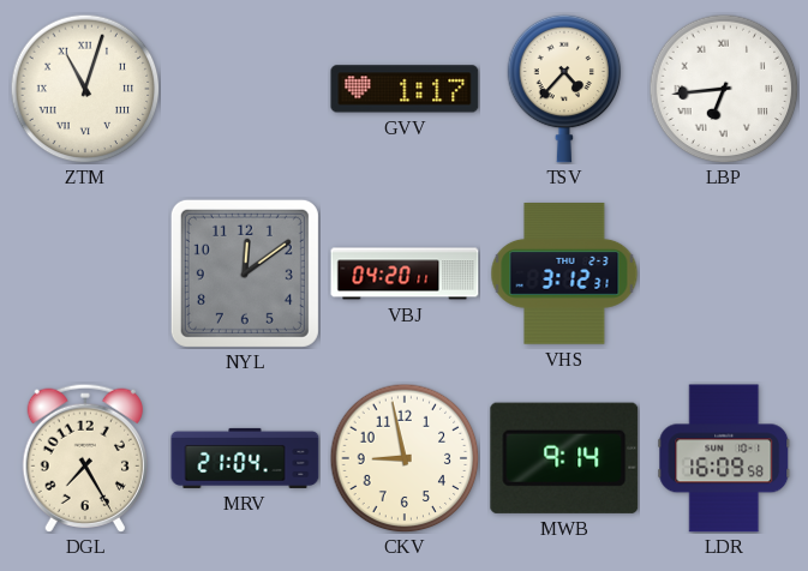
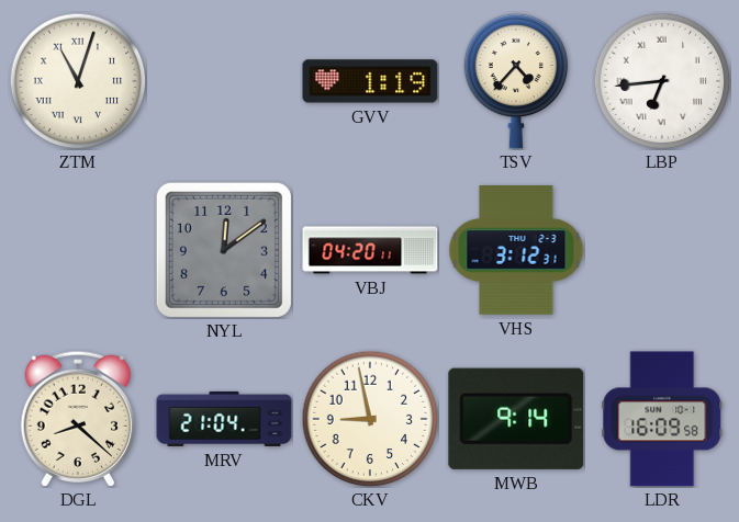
GVV: 1:17 -> 1:19
DGL: 7:25 -> 8:22
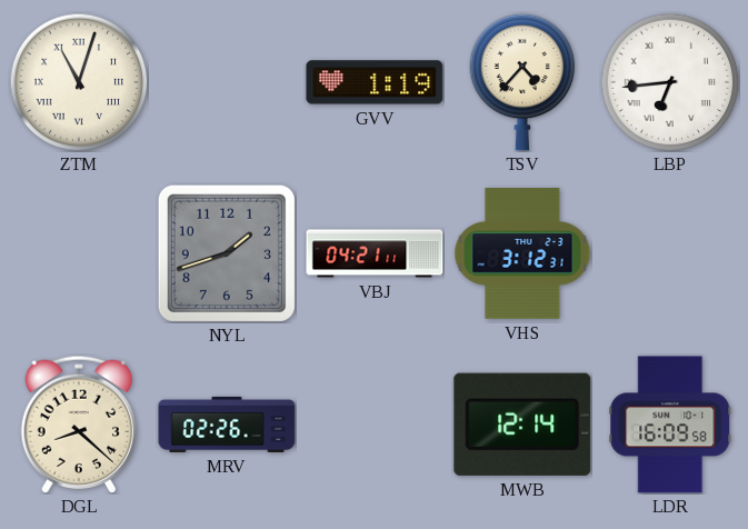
NYL: 12:09 -> 1:42
VBJ: 04:20 -> 04:21
MRV: 21:04 -> 02:26
CKV: 8:58 -> none
MWB: 9:14 -> 12:14
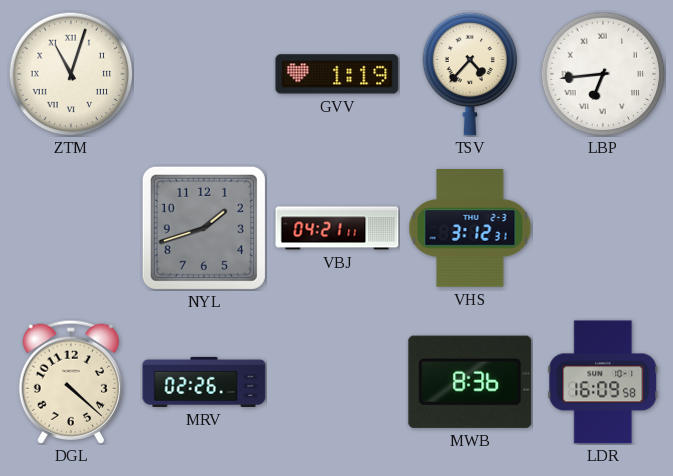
DGL: 8:22 -> 4:22
MWB: 12:14 -> 8:36
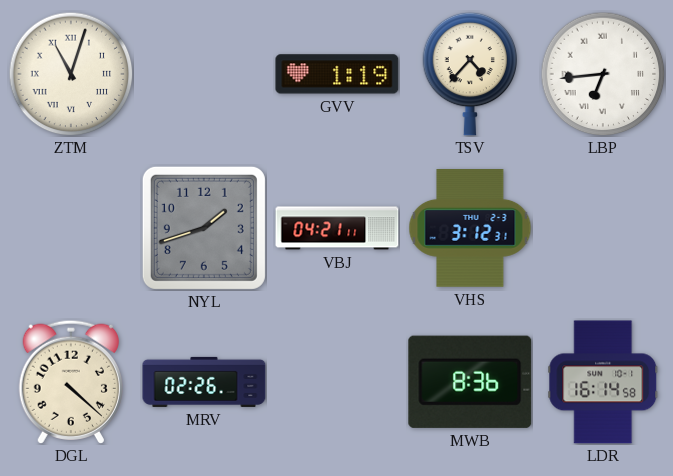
LDR: 16:09 -> 16:14
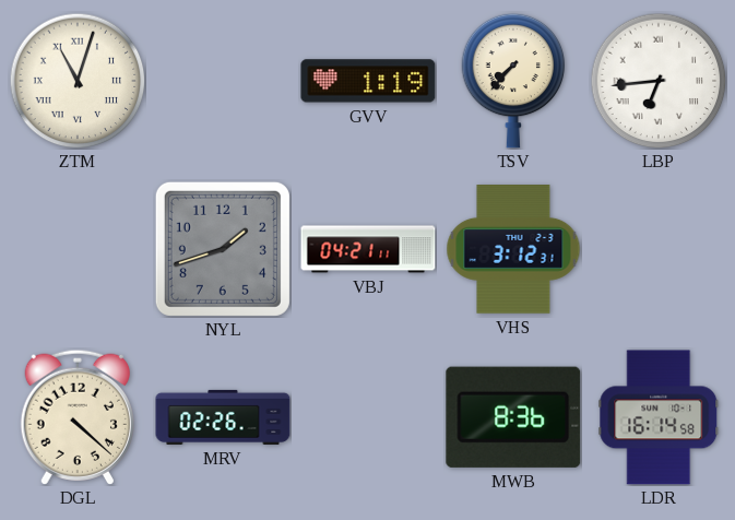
TSV: 4:37 -> 7:37
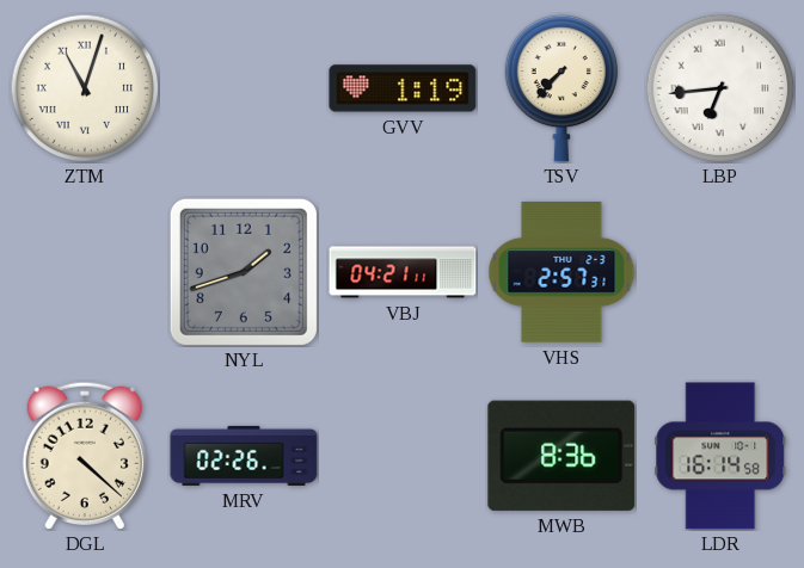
VHS: 3:12 -> 2:57
